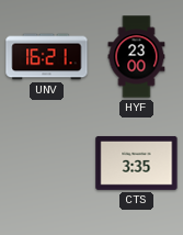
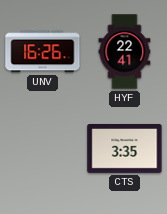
UNV: 16:21 -> 16:26
HYF: 23:00 -> 22:41
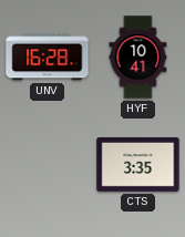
UNV: 16:26 -> 16:28
HYF: 22:41 -> 10:41
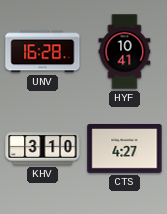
KHV: none -> 3:10
CTS: 3:35 -> 4:27
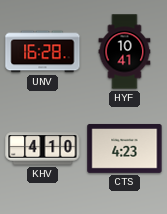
KHV: 3:10 -> 4:10
CTS: 4:27 -> 4:23
